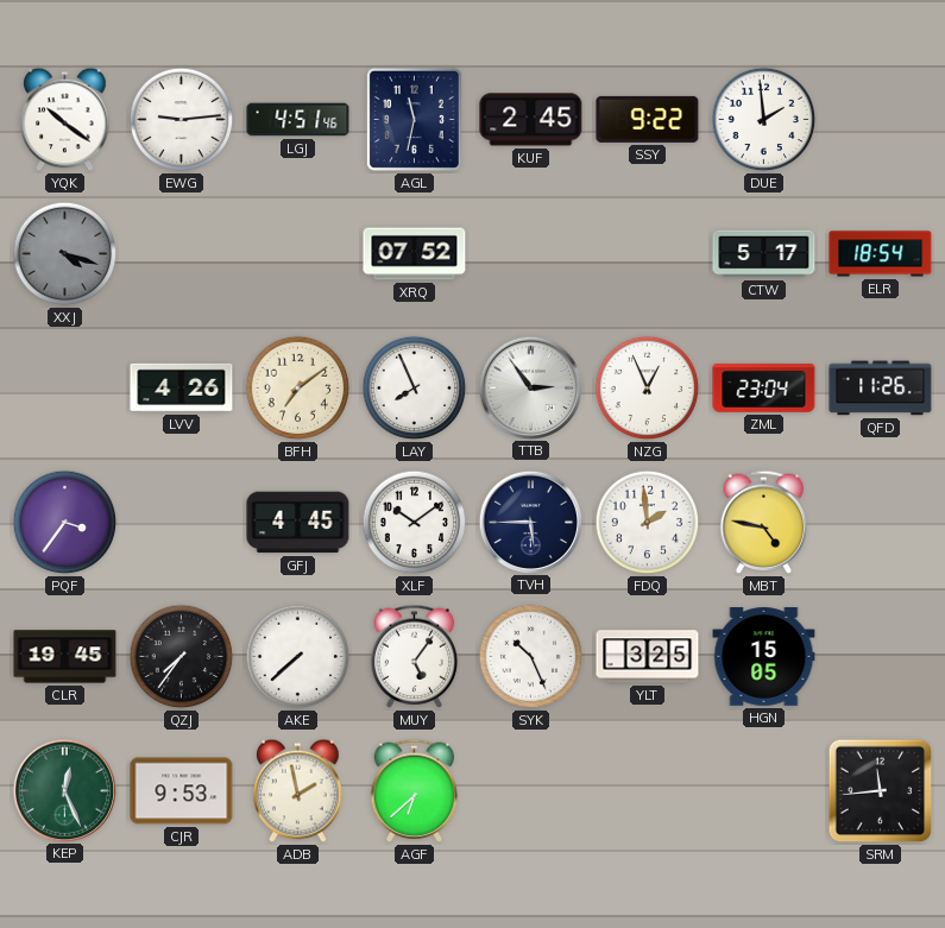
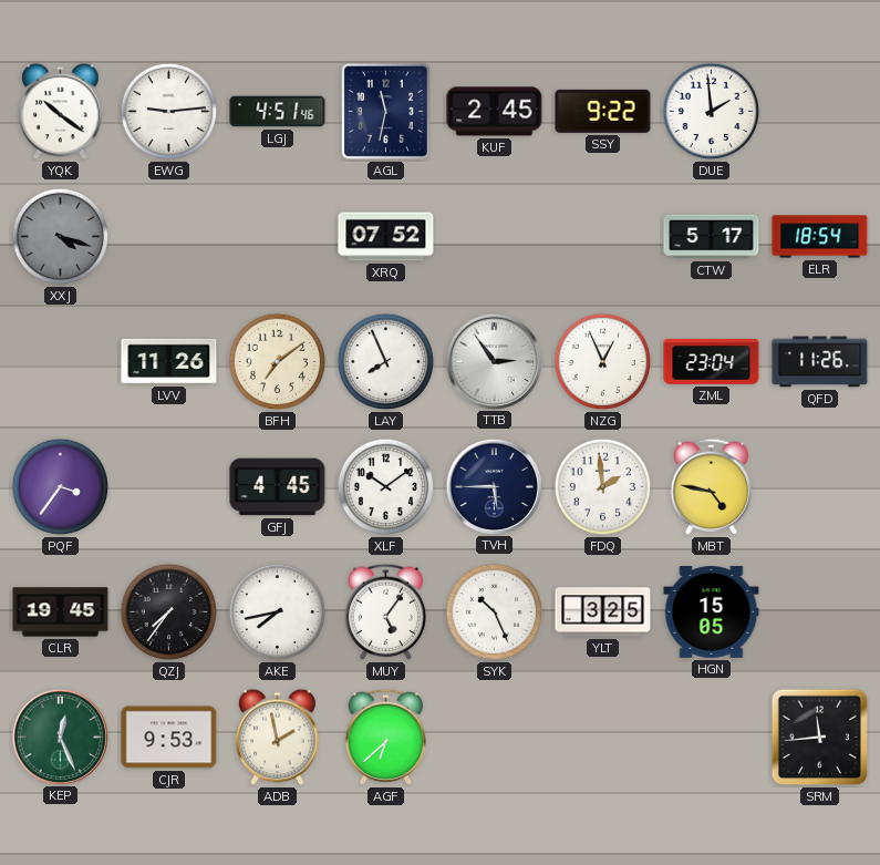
LVV: 4:26 -> 11:26
AKE: 7:38 -> 7:43
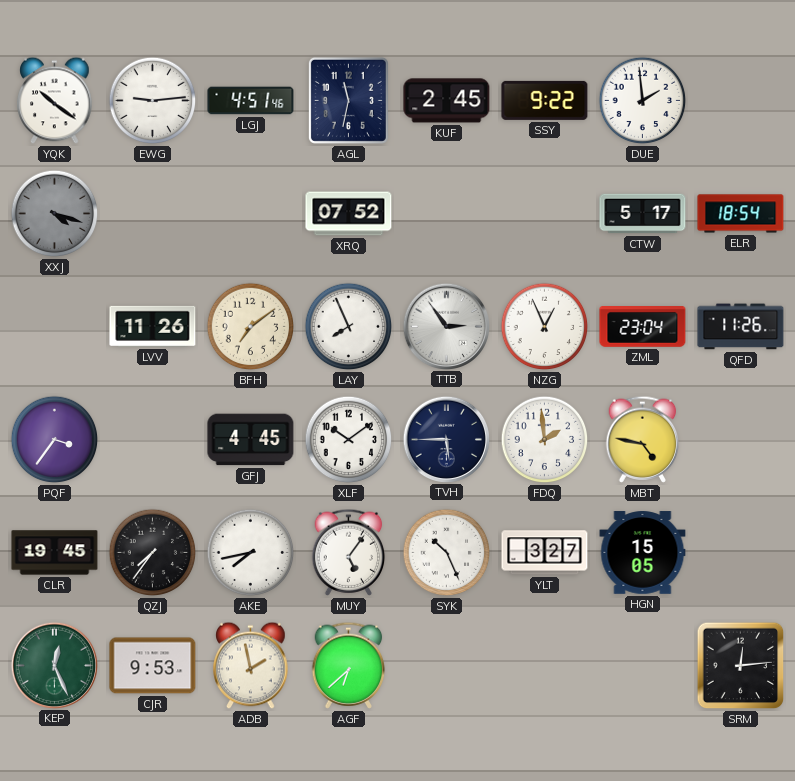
YLT: 3:25 -> 3:27
SRM: 11:44 -> 12:14
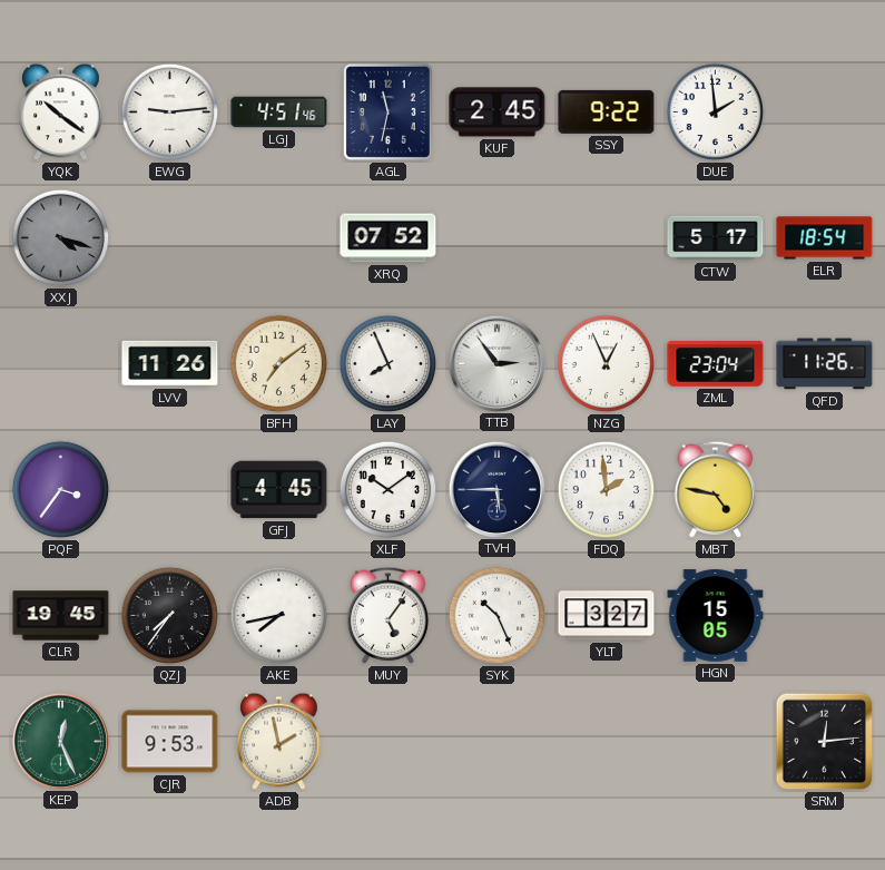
AGF: 6:38 -> none
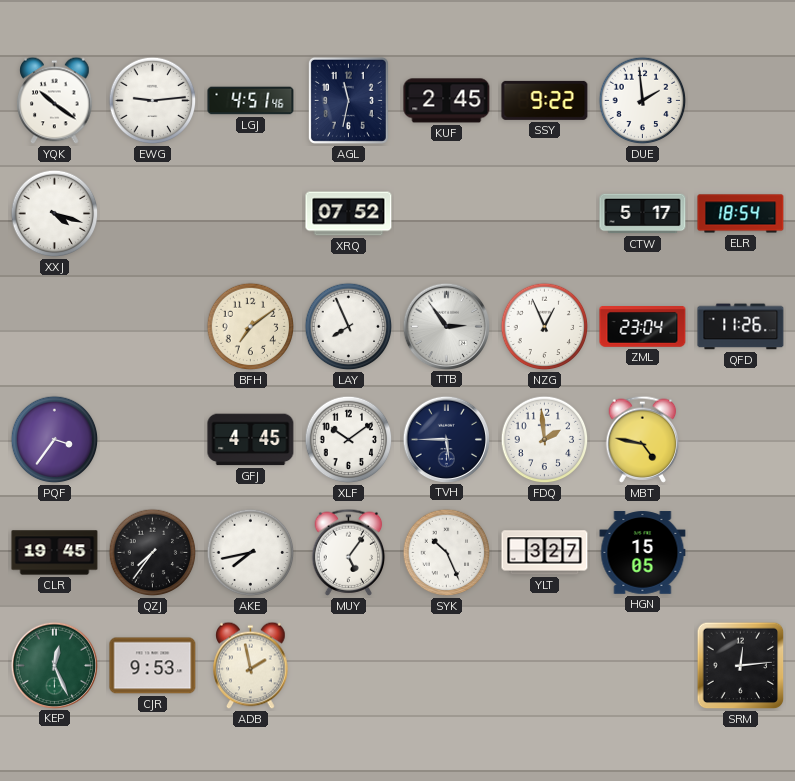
XXJ dial: grey -> white
LVV: 11:26 -> none
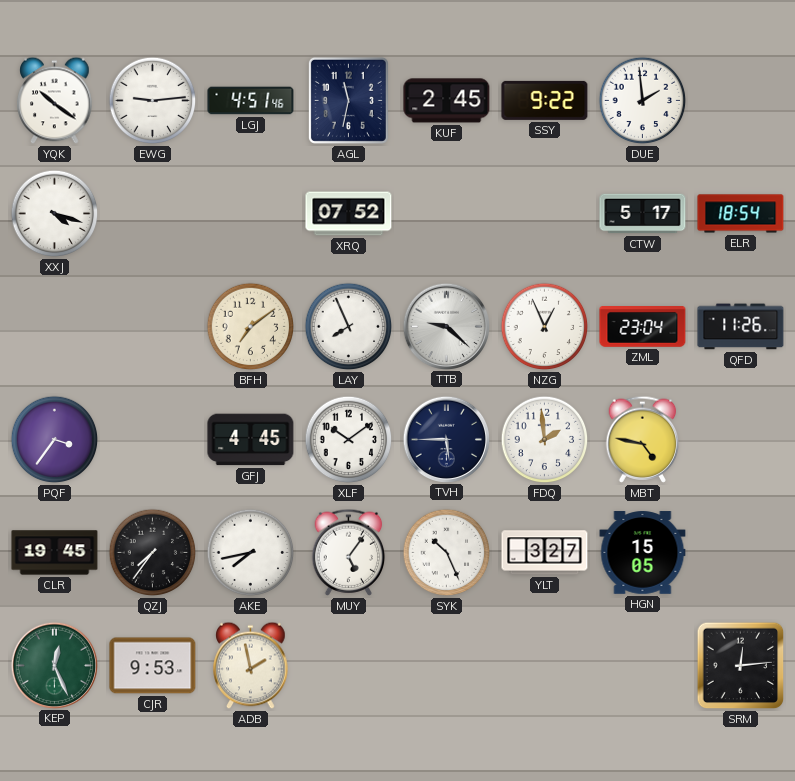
TTB: 2:54 -> 9:22
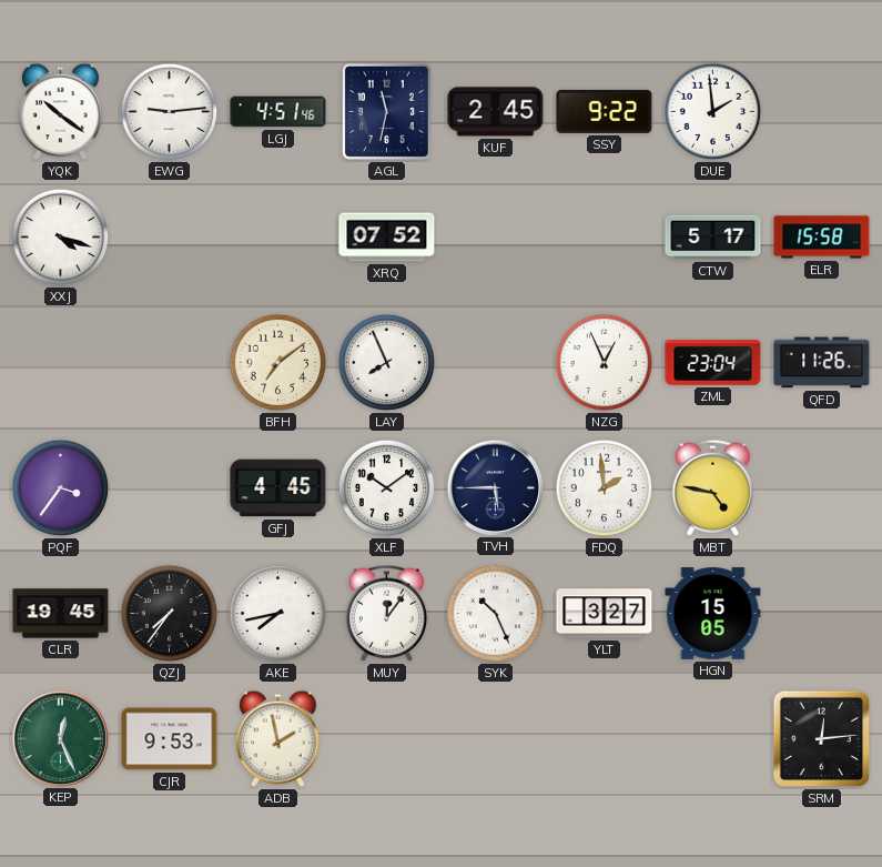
ELR: 18:54 -> 15:58
TTB: 9:22 -> none
MUY: 5:06 -> 12:06
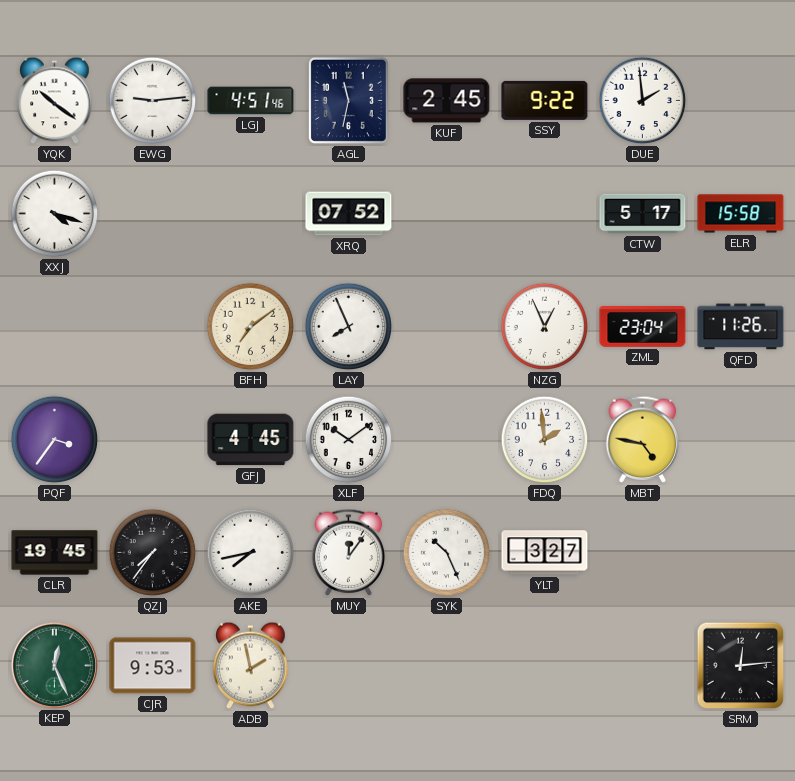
TVH: 5:45 -> none
HGN: 15:05 -> none
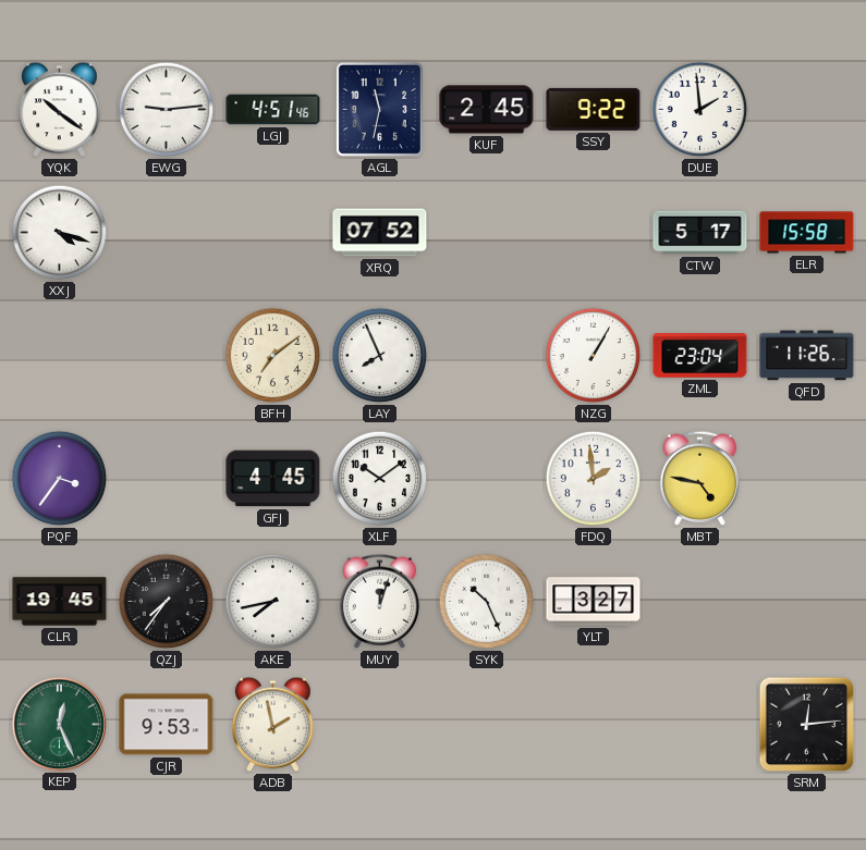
NZG: 12:56 -> 1:05
MUY: 12:06 -> 12:03
